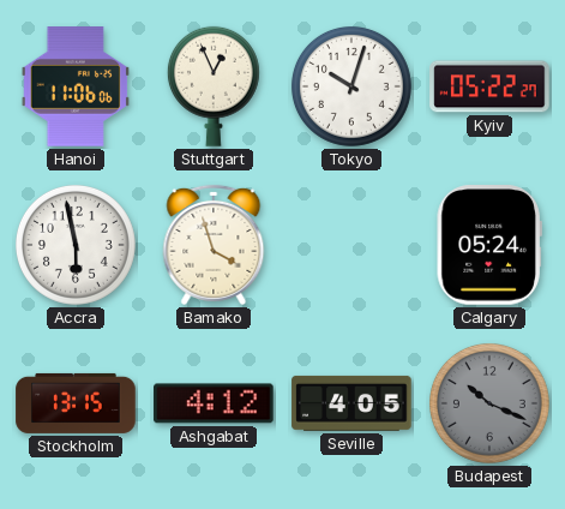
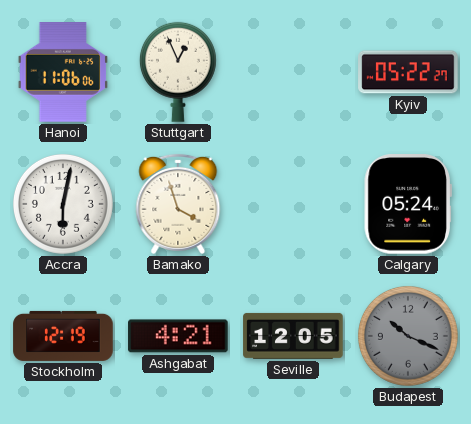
Tokyo: 10:03 -> none
Accra: 5:58 -> 6:02
Stockholm: 13:15 -> 12:19
Ashgabat: 4:12 -> 4:21
Seville: 4:05 -> 12:05
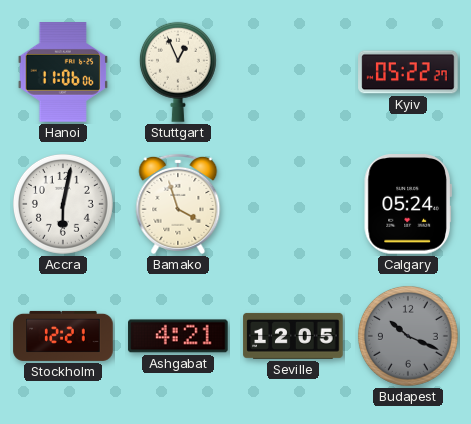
Stockholm: 12:19 -> 12:21
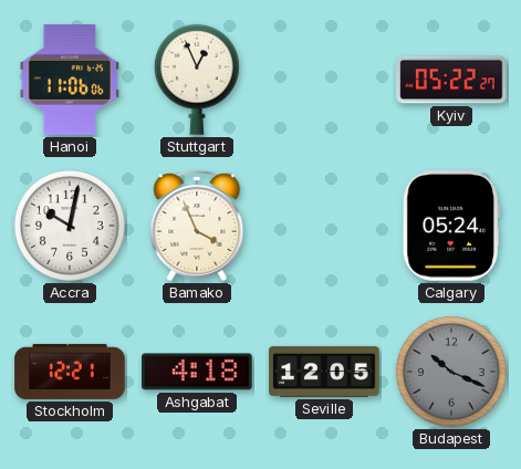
Accra: 6:02 -> 10:02
Bamako: 3:57 -> 3:56
Ashgabat: 4:21 -> 4:18
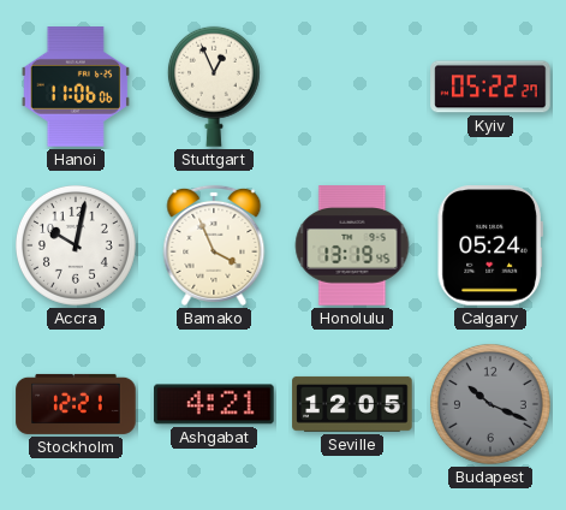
Honolulu: none -> 13:19
Ashgabat: 4:18 -> 4:21
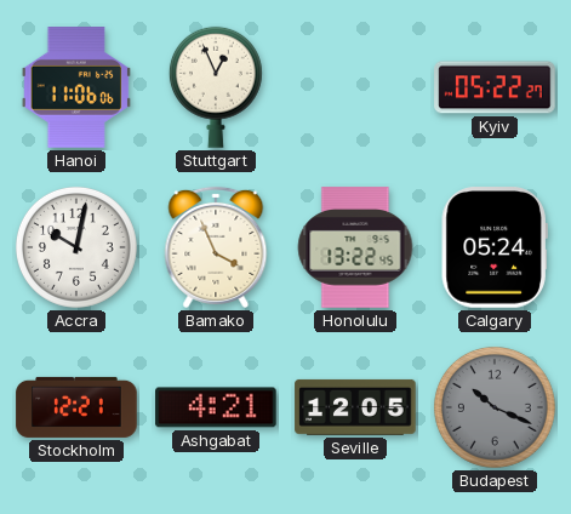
Honolulu: 13:19 -> 13:22
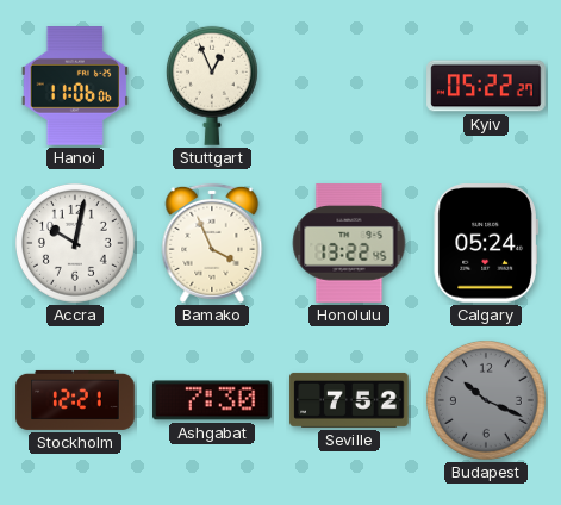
Ashgabat: 4:21 -> 7:30
Seville: 12:05 -> 7:52
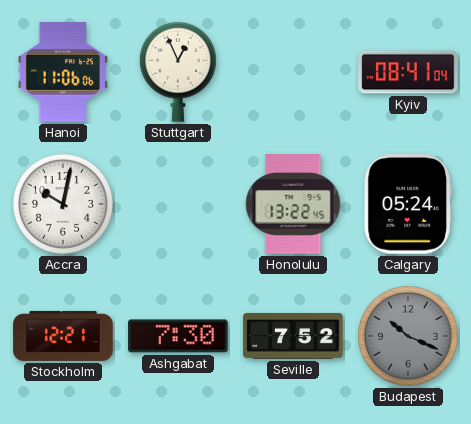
Kyiv: 05:22 -> 08:41
Bamako: 3:56 -> none
